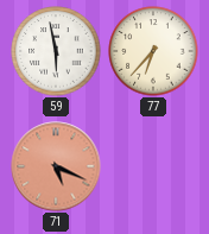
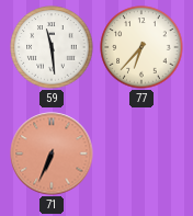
59: 5:58 -> 11:29
71: 5:19 -> 6:34
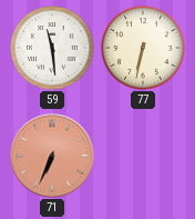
77: 6:37 -> 6:32
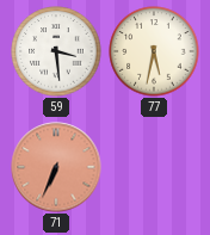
59: 11:29 -> 3:29
77: 6:32 -> 5:32
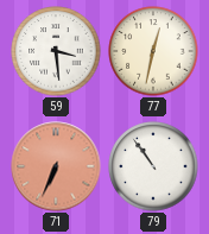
77: 5:32 -> 12:32
79: none -> 10:54
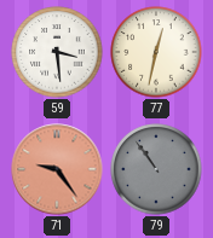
71: 6:34 -> 9:24
79 dial: white -> grey
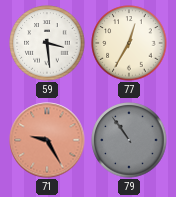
77: 12:32 -> 12:35
71: 9:24 -> 9:25
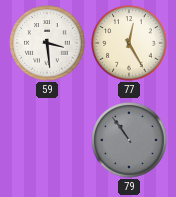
77: 12:35 -> 12:25
71: 9:25 -> none
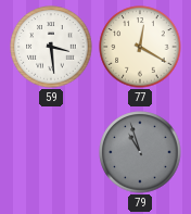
77: 12:25 -> 12:20
79: 10:54 -> 10:57
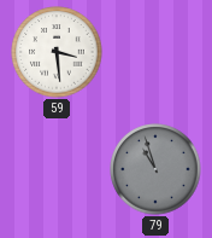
77: 12:20 -> none
